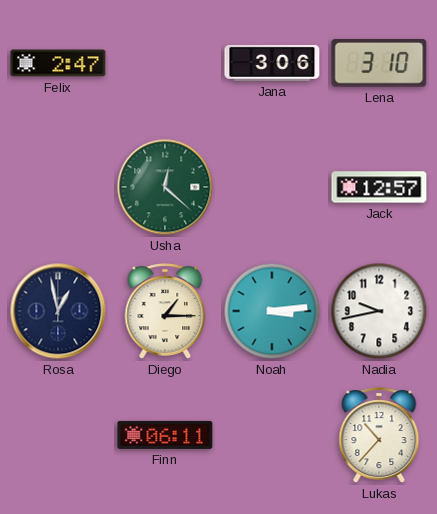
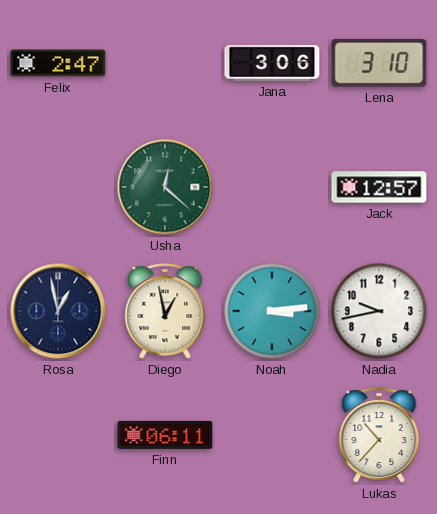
Diego: 1:15 -> 12:58
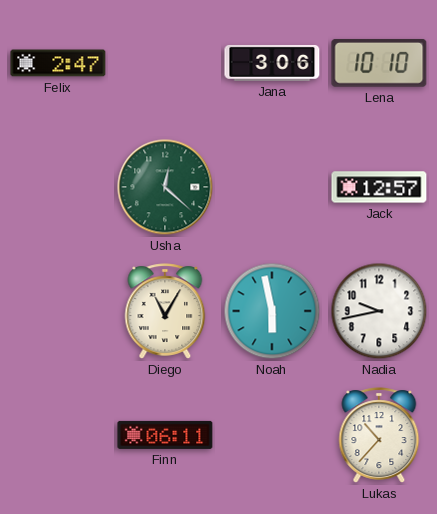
Lena: 3:10 -> 10:10
Rosa: 12:58 -> none
Diego: 12:58 -> 11:05
Noah: 3:14 -> 5:58
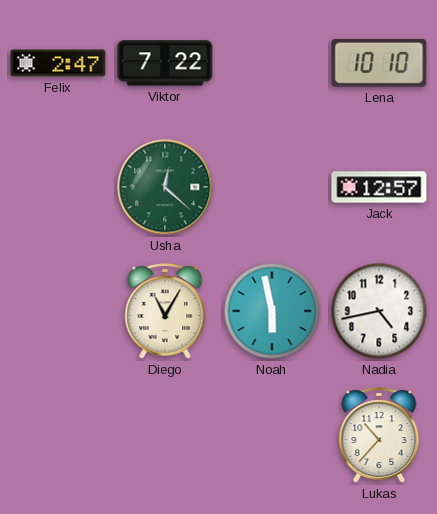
Viktor: none -> 7:22
Jana: 3:06 -> none
Nadia: 9:43 -> 4:43
Finn: 06:11 -> none
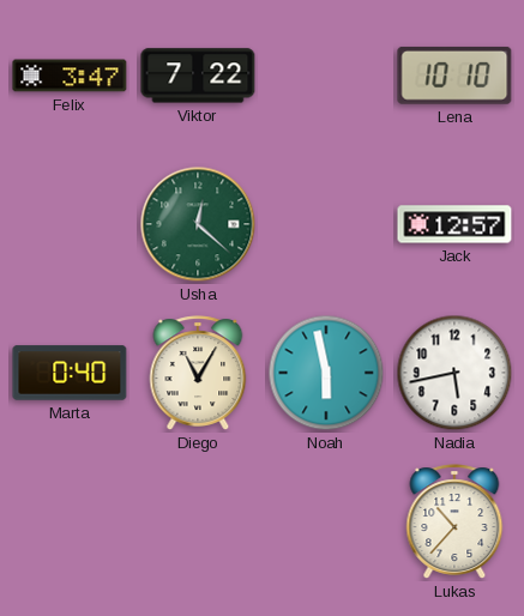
Felix: 2:47 -> 3:47
Marta: none -> 0:40
Nadia: 4:43 -> 5:43
